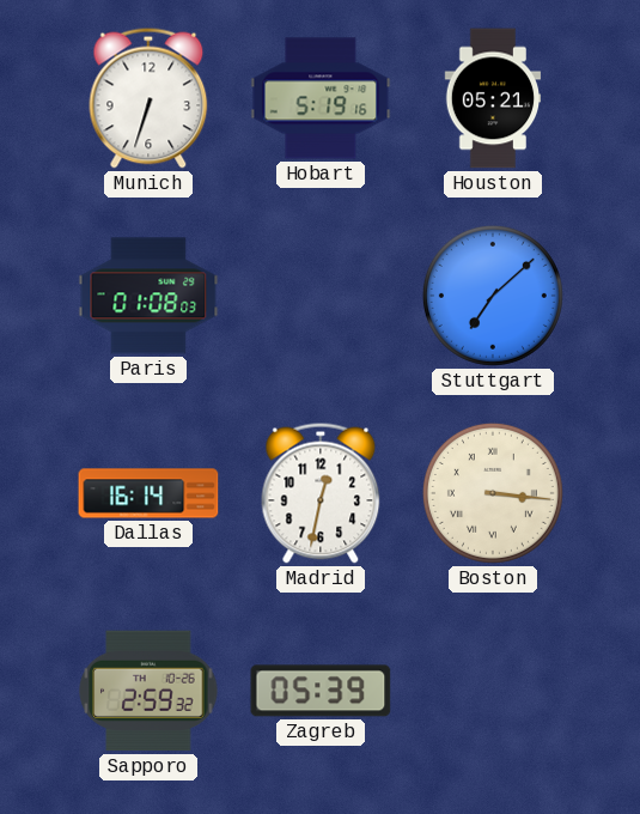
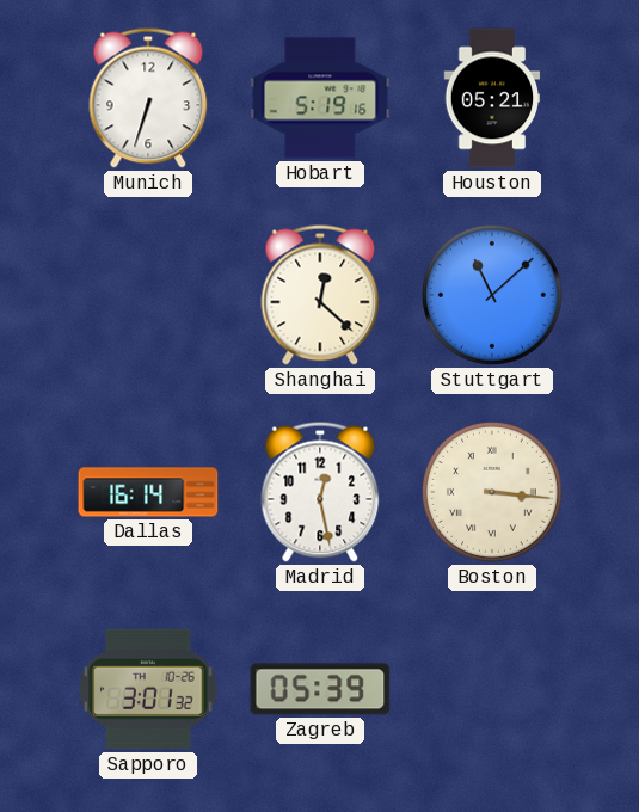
Paris: 01:08 -> none
Shanghai: none -> 12:22
Stuttgart: 7:08 -> 11:08
Madrid: 12:32 -> 12:28
Sapporo: 2:59 -> 3:01
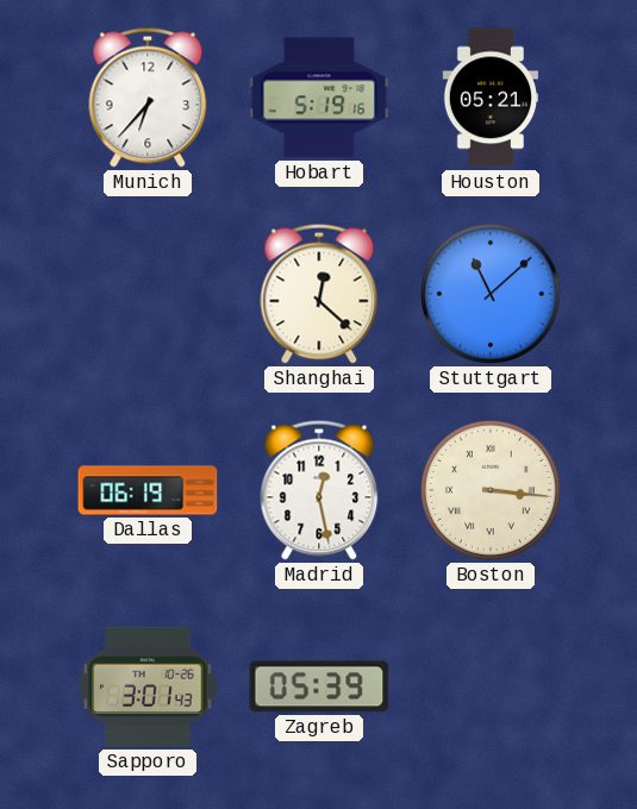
Munich: 6:33 -> 6:37
Dallas: 16:14 -> 06:19
Sapporo: 3:01:32 -> 3:01:43
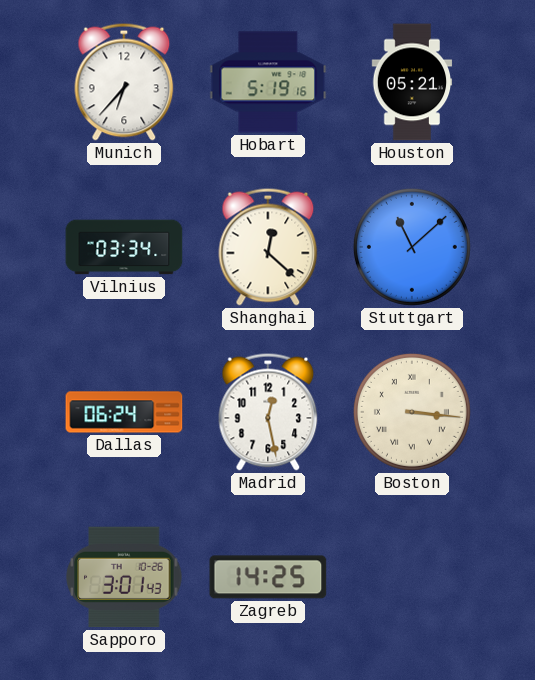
Vilnius: none -> 03:34
Dallas: 06:19 -> 06:24
Zagreb: 05:39 -> 14:25
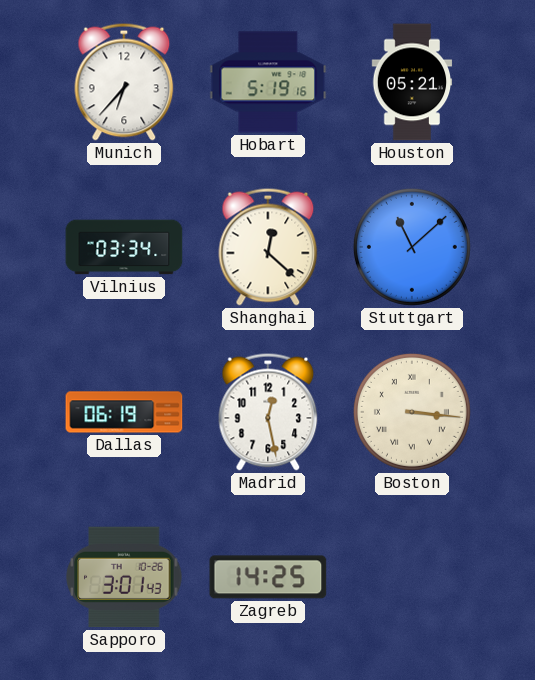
Dallas: 06:24 -> 06:19
